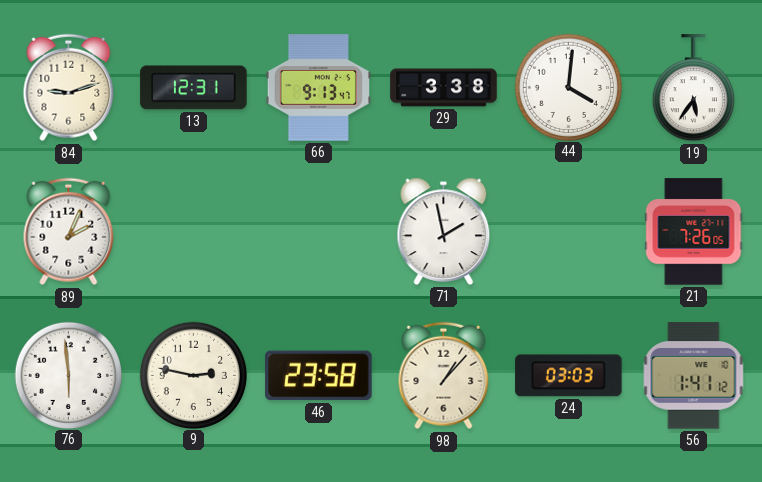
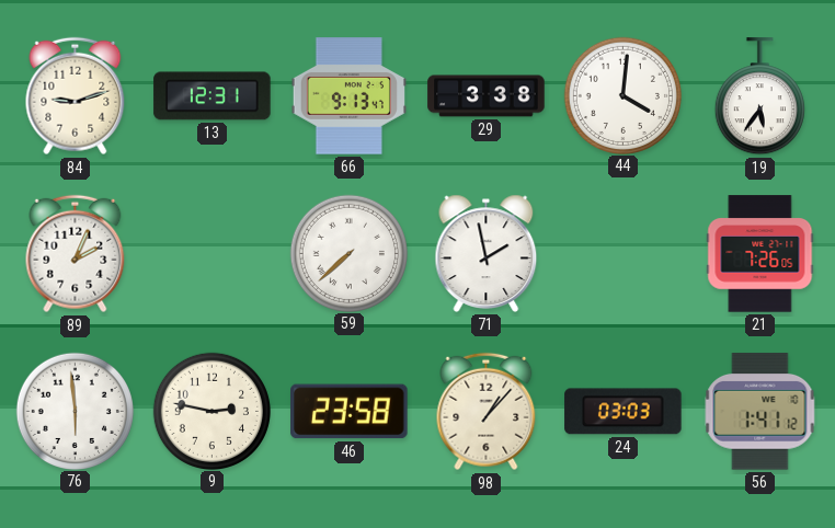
59: none -> 7:38
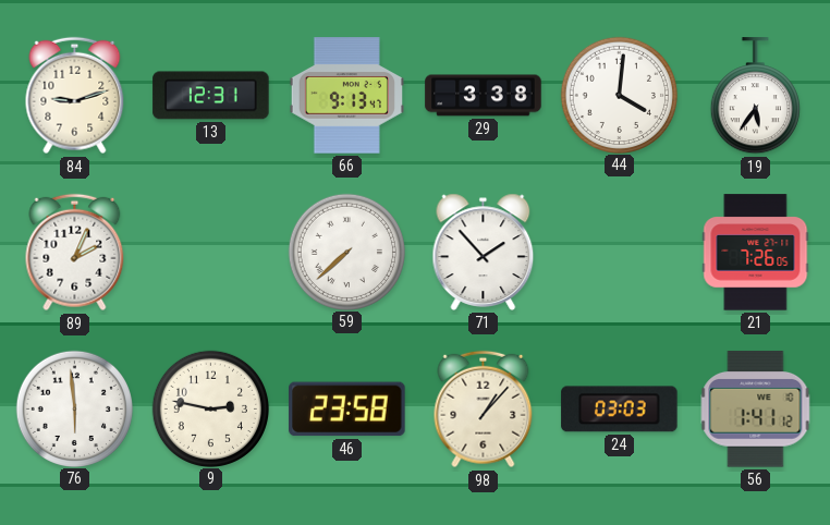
71: 1:58 -> 1:53
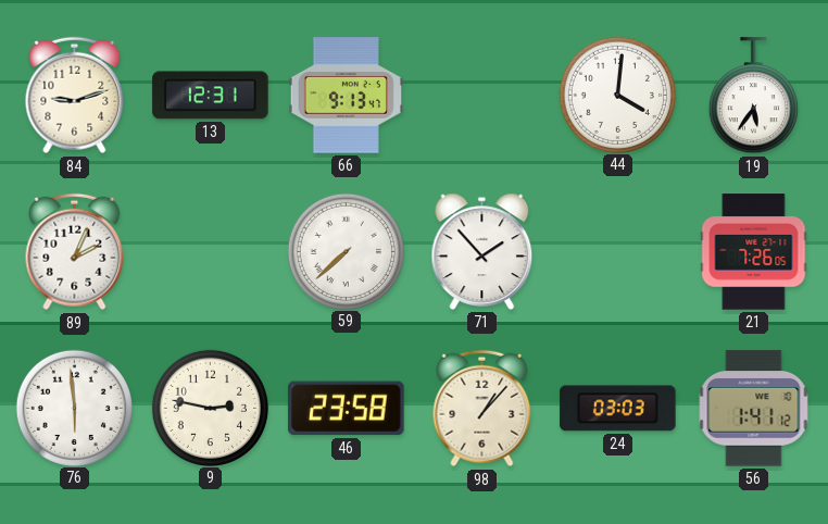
29: 3:38 -> none
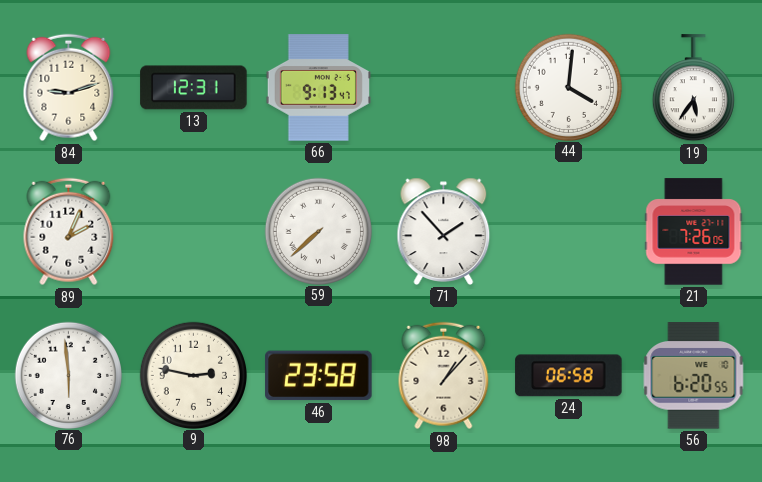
24: 03:03 -> 06:58
56: 1:41 -> 6:20
